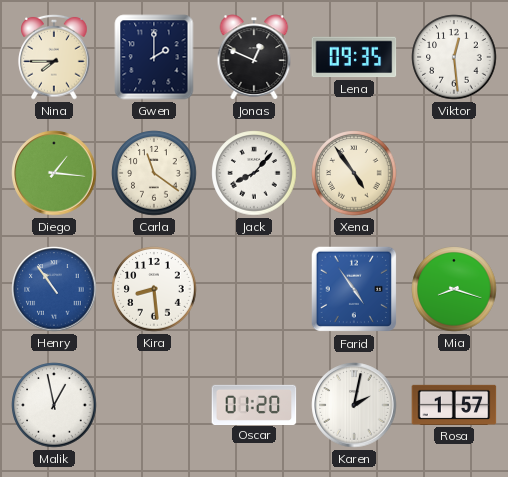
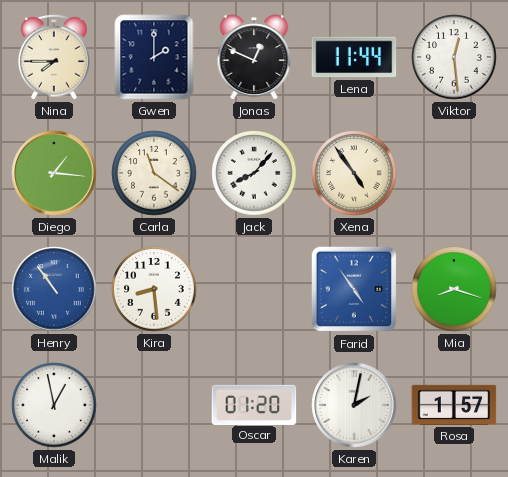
Lena: 09:35 -> 11:44
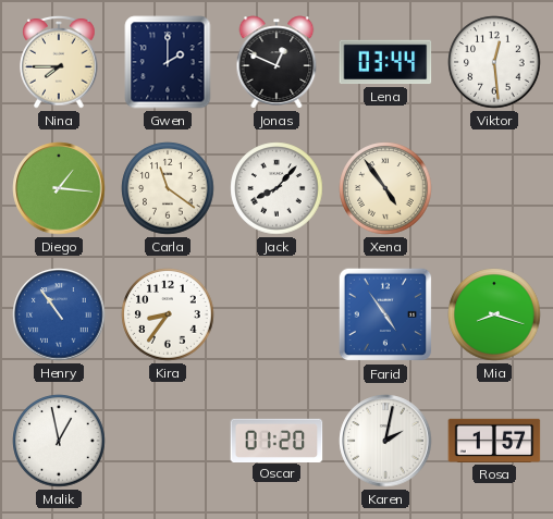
Lena: 11:44 -> 03:44
Kira: 8:29 -> 8:36
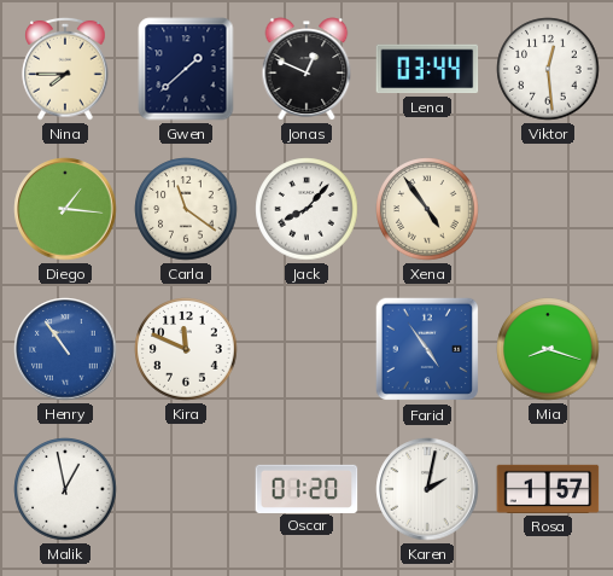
Gwen: 2:00 -> 1:38
Kira: 8:36 -> 11:49
